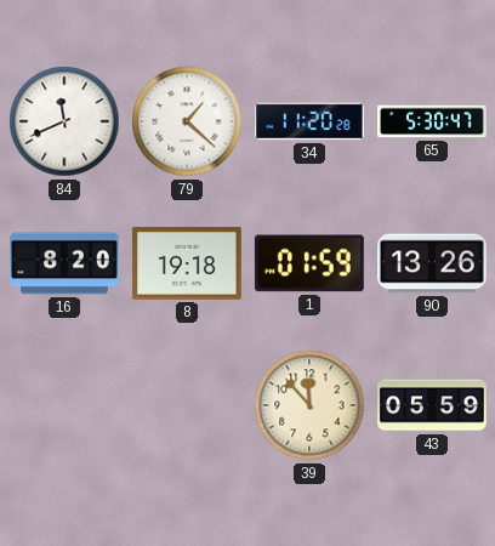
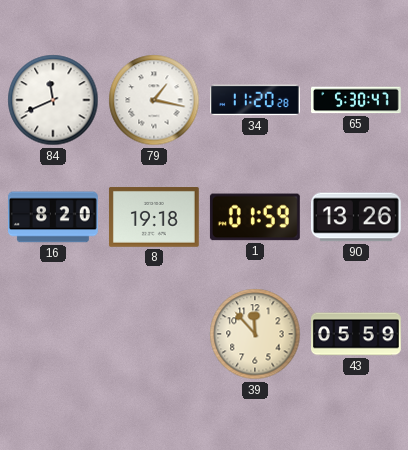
79: 1:22 -> 1:17
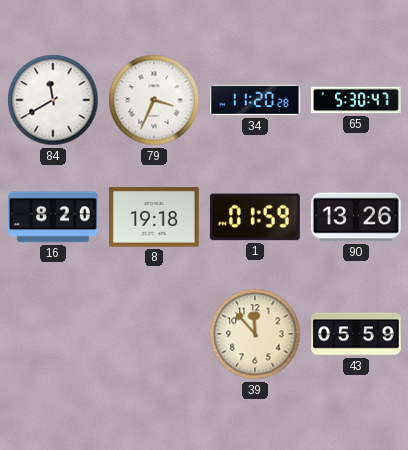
84: 11:41 -> 11:40
79: 1:17 -> 3:34
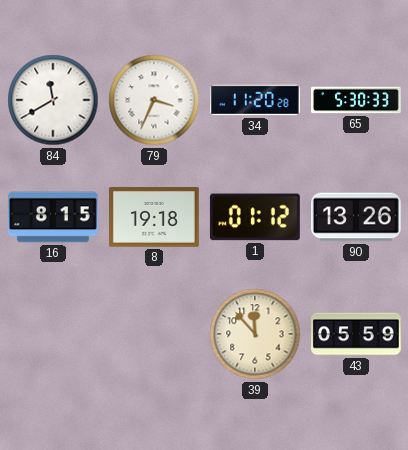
65: 5:30:47 -> 5:30:33
16: 8:20 -> 8:15
1: 01:59 -> 01:12
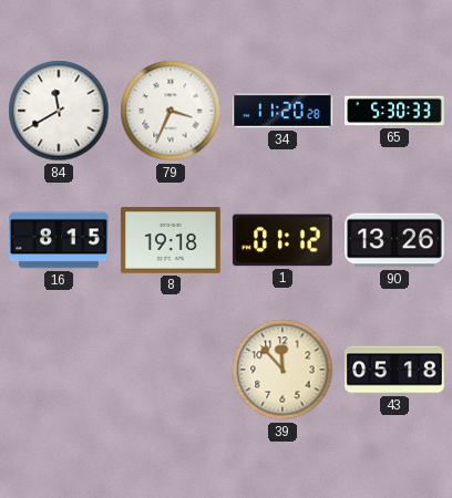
43: 05:59 -> 05:18
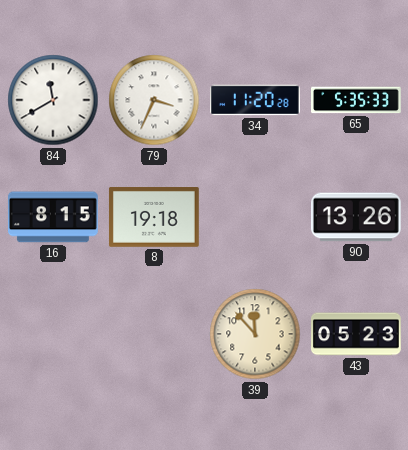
65: 5:30 -> 5:35
1: 01:12 -> none
43: 05:18 -> 05:23
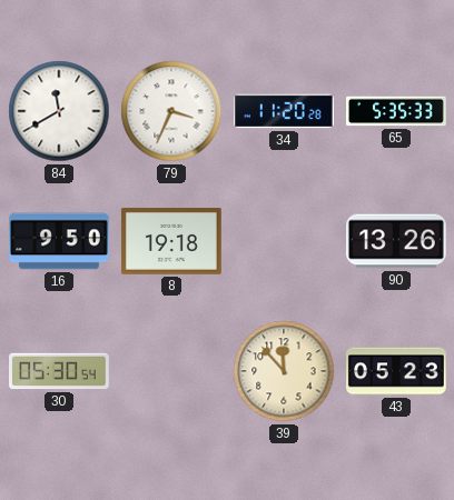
16: 8:15 -> 9:50
30: none -> 05:30
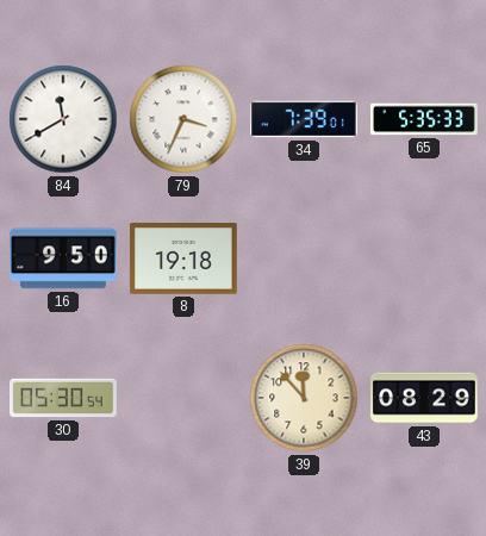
34: 11:20 -> 7:39
90: 13:26 -> none
43: 05:23 -> 08:29
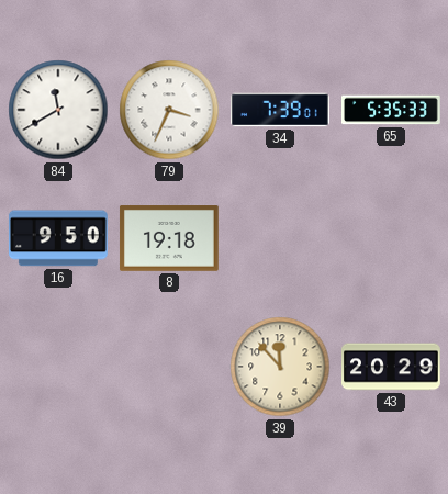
30: 05:30 -> none
43: 08:29 -> 20:29
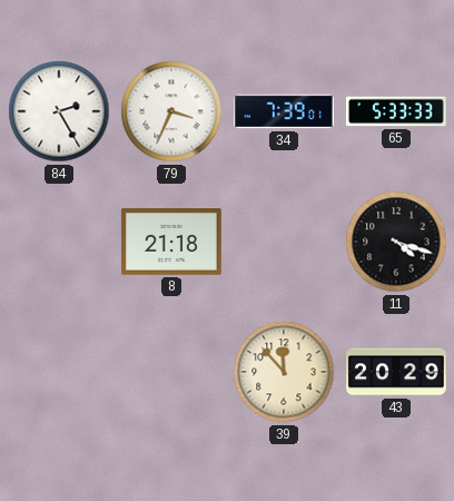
84: 11:40 -> 2:25
65: 5:35 -> 5:33
16: 9:50 -> none
8: 19:18 -> 21:18
11: none -> 4:18
